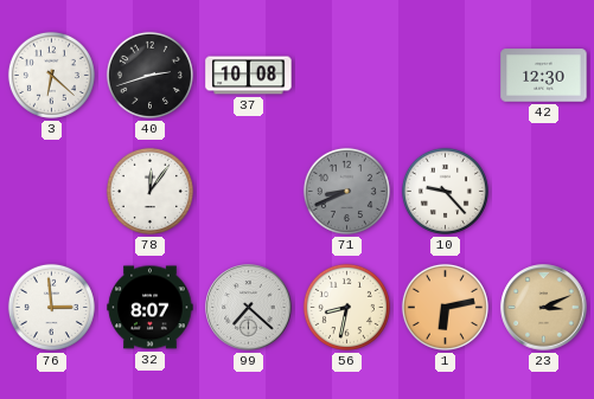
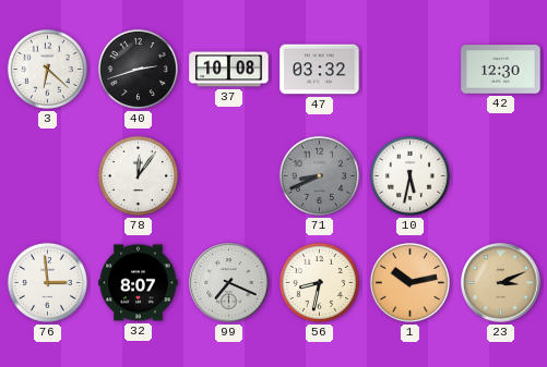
47: none -> 03:32
10: 9:23 -> 5:32
99: 7:22 -> 7:19
1: 6:13 -> 10:13
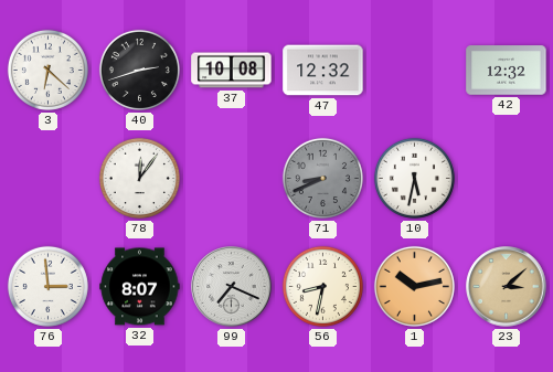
47: 03:32 -> 12:32
42: 12:30 -> 12:32
23: 3:11 -> 3:08
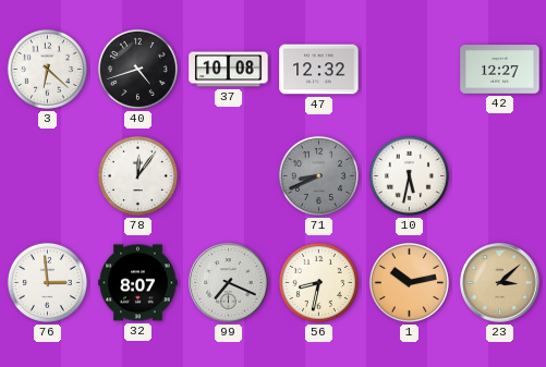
40: 2:42 -> 4:42
42: 12:32 -> 12:27
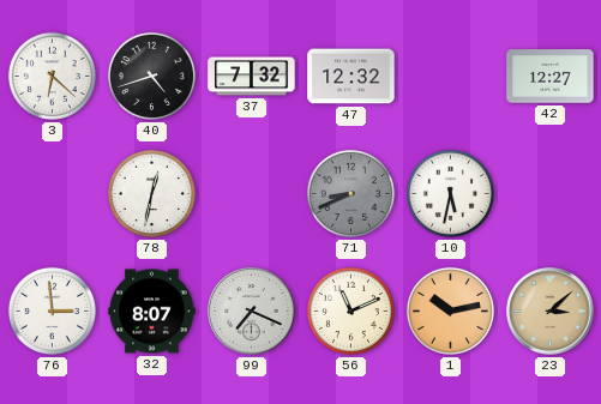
37: 10:08 -> 7:32
78: 12:06 -> 12:32
56: 8:32 -> 11:11
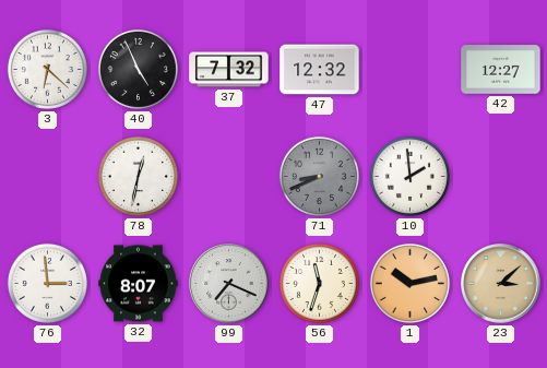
40: 4:42 -> 4:56
10: 5:32 -> 1:59
56: 11:11 -> 11:33
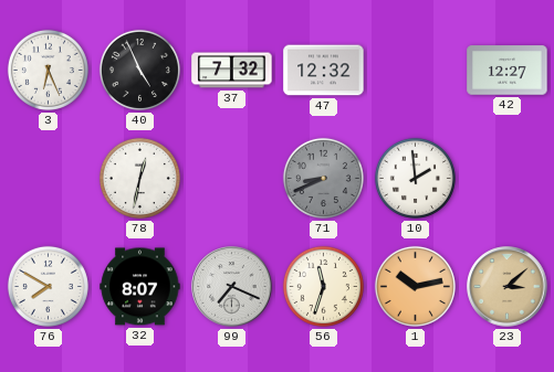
3: 6:22 -> 6:26
76: 2:59 -> 7:50
